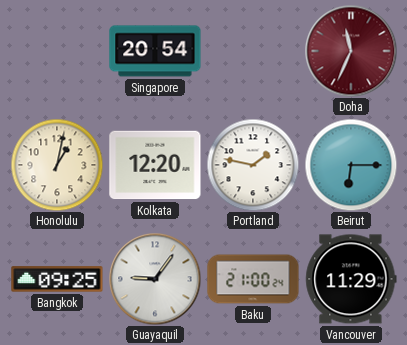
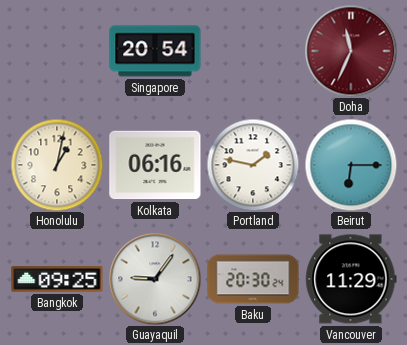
Kolkata: 12:20 -> 06:16
Baku: 21:00 -> 20:30
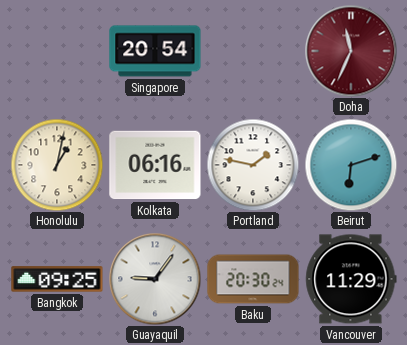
Beirut: 6:15 -> 6:12
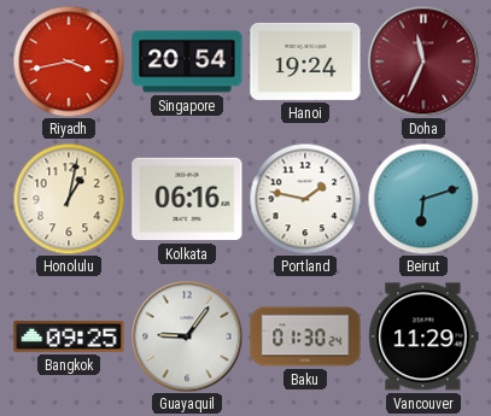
Riyadh: none -> 3:43
Hanoi: none -> 19:24
Baku: 20:30 -> 01:30
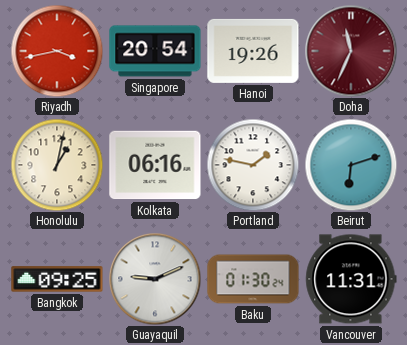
Hanoi: 19:24 -> 19:26
Guayaquil: 9:06 -> 9:11
Vancouver: 11:29 -> 11:31
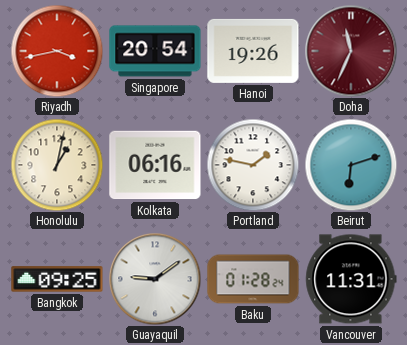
Guayaquil: 9:11 -> 9:09
Baku: 01:30 -> 01:28
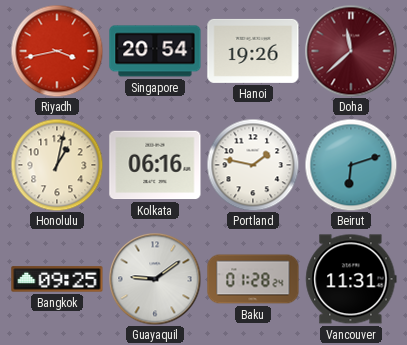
Doha: 11:34 -> 11:38
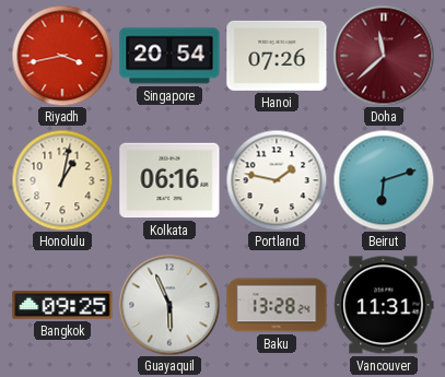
Hanoi: 19:26 -> 07:26
Guayaquil: 9:09 -> 5:56
Baku: 01:28 -> 13:28
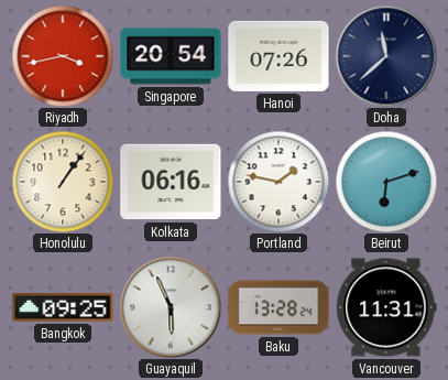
Doha dial: burgundy -> navy
Honolulu: 1:02 -> 1:06
